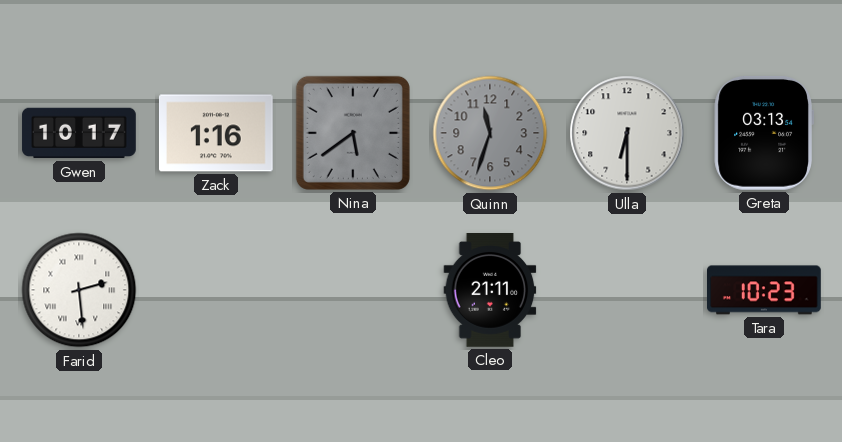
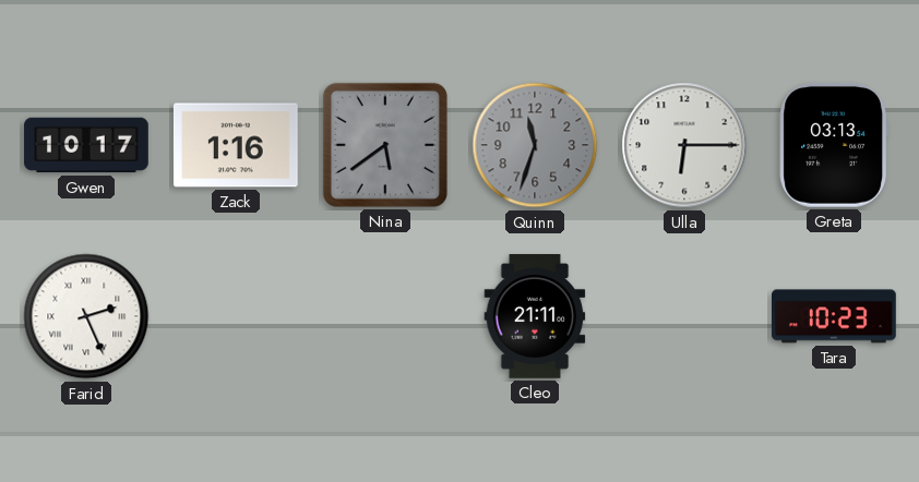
Ulla: 6:30 -> 6:15
Farid: 2:29 -> 2:26
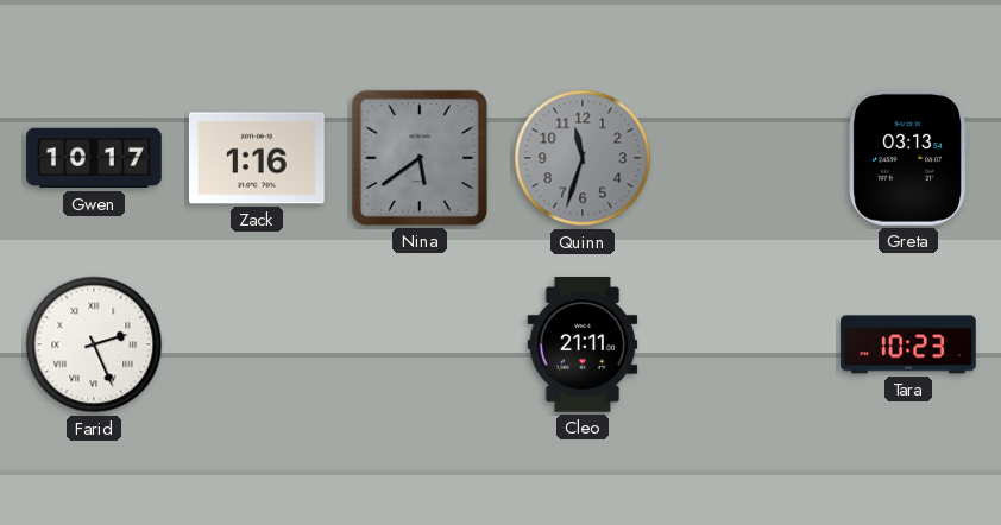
Ulla: 6:15 -> none
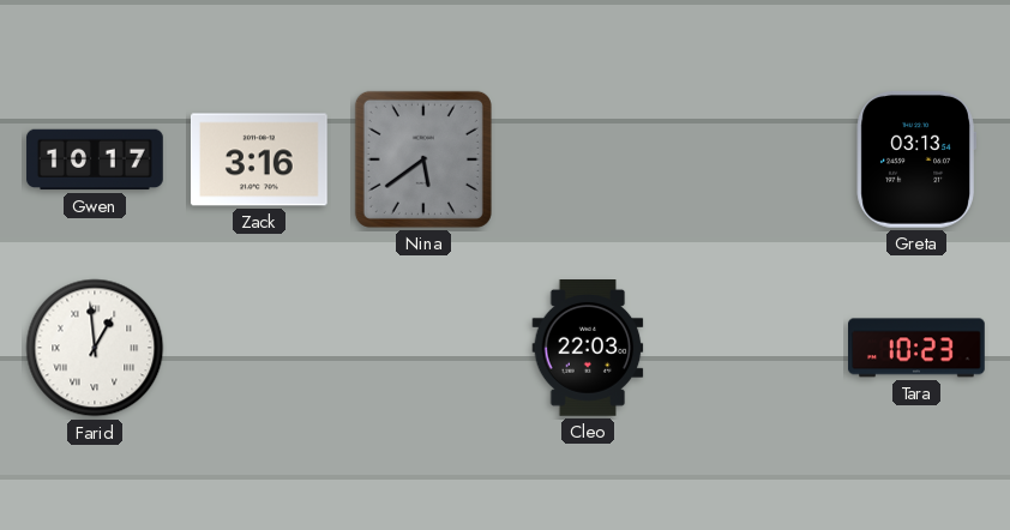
Zack: 1:16 -> 3:16
Quinn: 11:33 -> none
Farid: 2:26 -> 12:59
Cleo: 21:11 -> 22:03
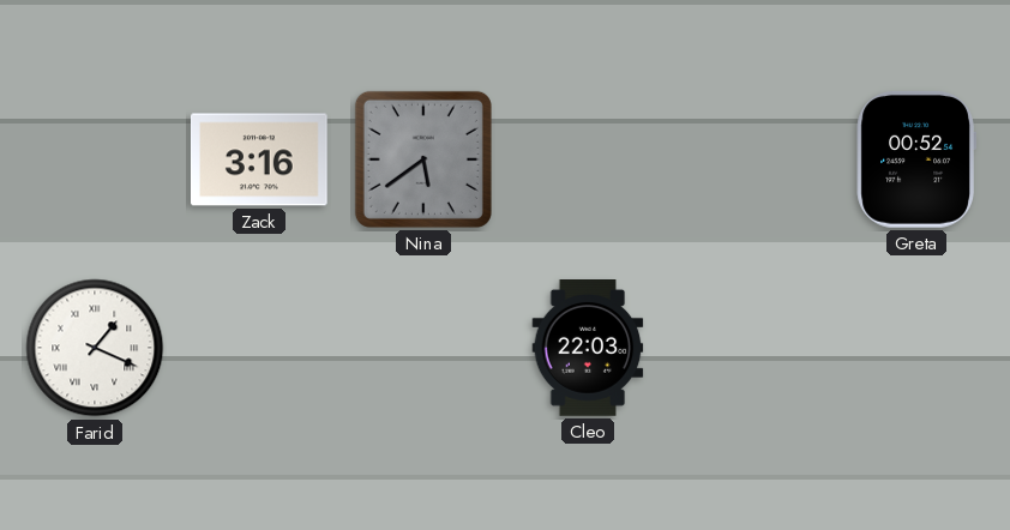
Gwen: 10:17 -> none
Greta: 03:13 -> 00:52
Farid: 12:59 -> 1:19
Tara: 10:23 -> none
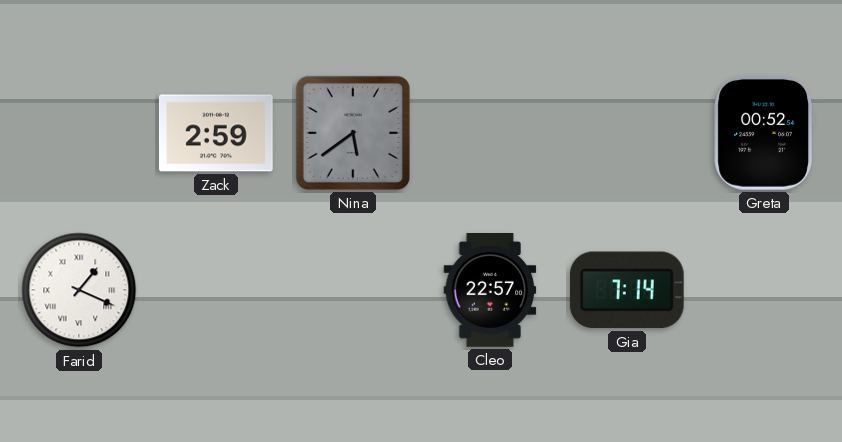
Zack: 3:16 -> 2:59
Cleo: 22:03 -> 22:57
Gia: none -> 7:14
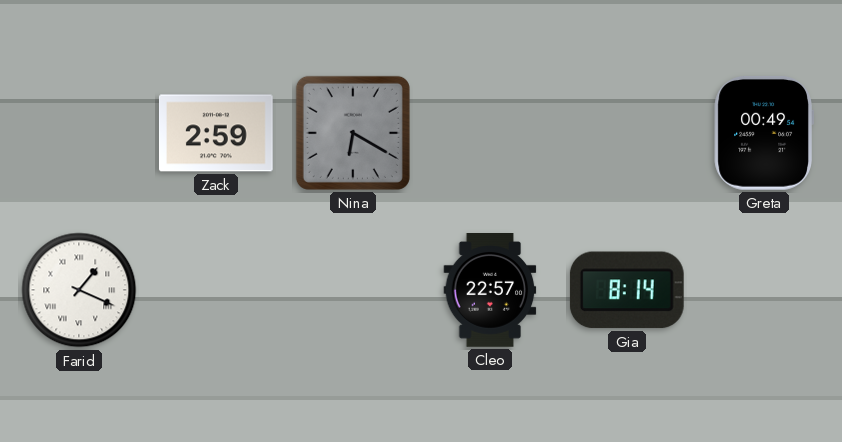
Nina: 5:39 -> 6:20
Greta: 00:52 -> 00:49
Gia: 7:14 -> 8:14
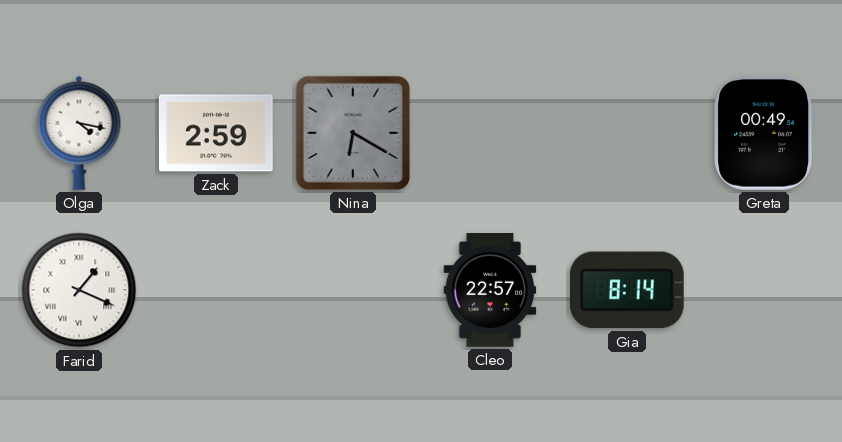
Olga: none -> 4:17
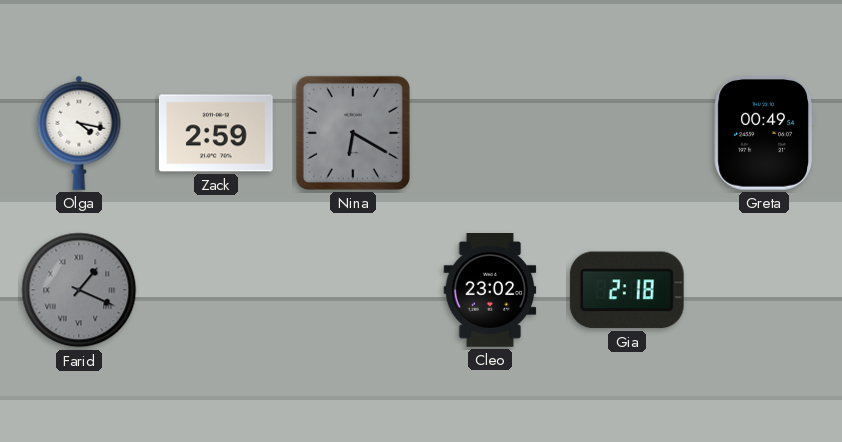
Farid dial: white -> grey
Cleo: 22:57 -> 23:02
Gia: 8:14 -> 2:18
